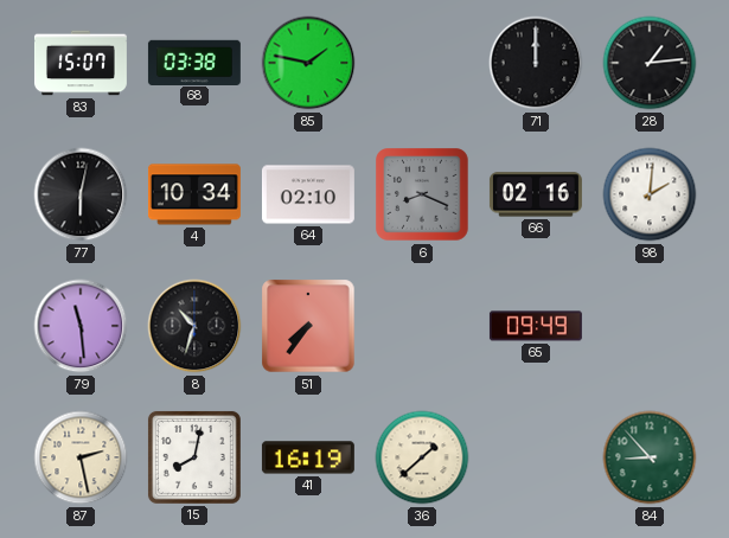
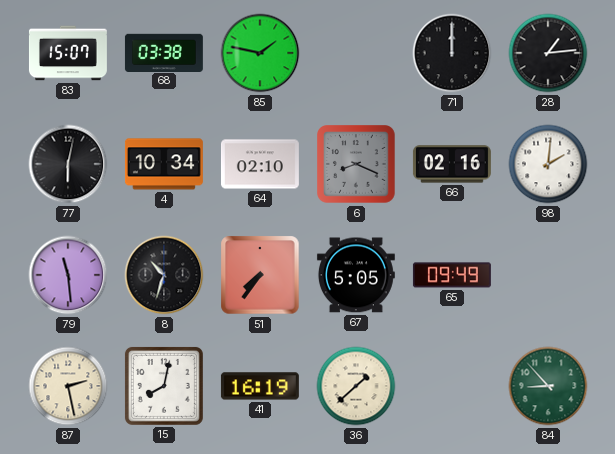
67: none -> 5:05
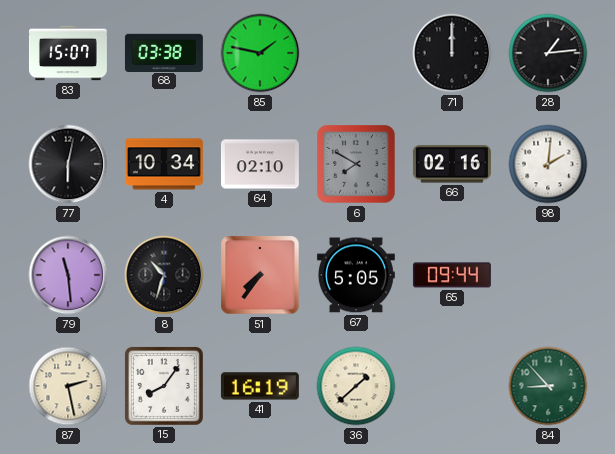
6: 8:19 -> 7:50
65: 09:49 -> 09:44
15: 8:02 -> 8:06
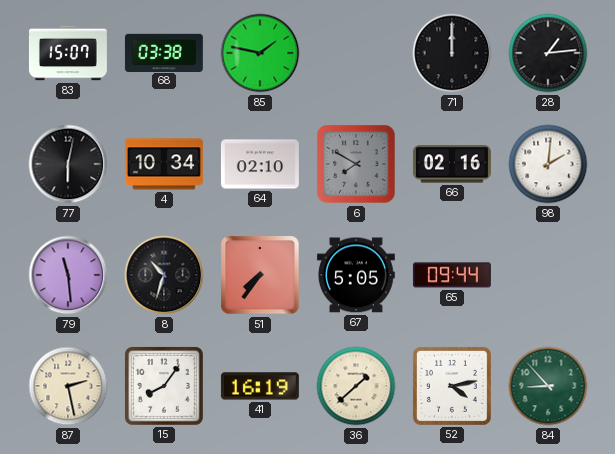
52: none -> 4:13
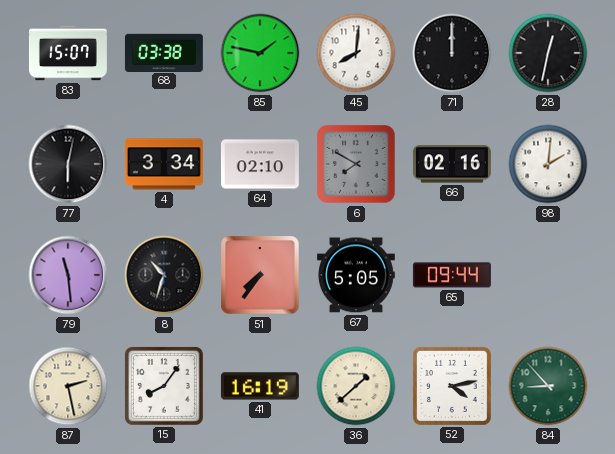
45: none -> 8:01
28: 1:14 -> 12:32
4: 10:34 -> 3:34
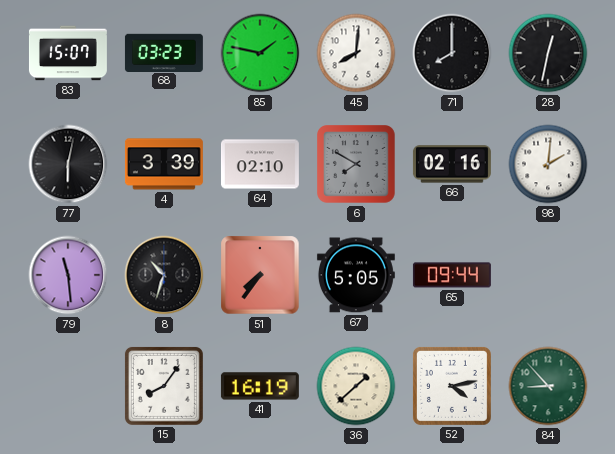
68: 03:38 -> 03:23
71: 12:00 -> 8:00
4: 3:34 -> 3:39
87: 2:28 -> none
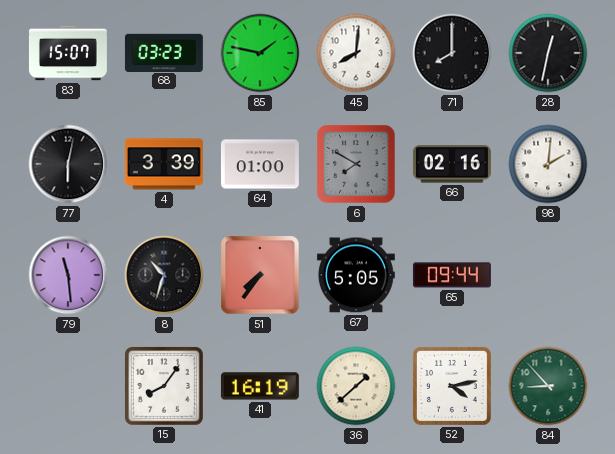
64: 02:10 -> 01:00
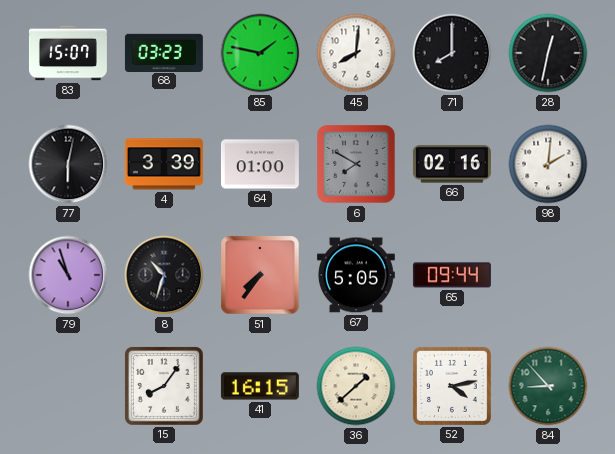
79: 11:29 -> 10:57
41: 16:19 -> 16:15
